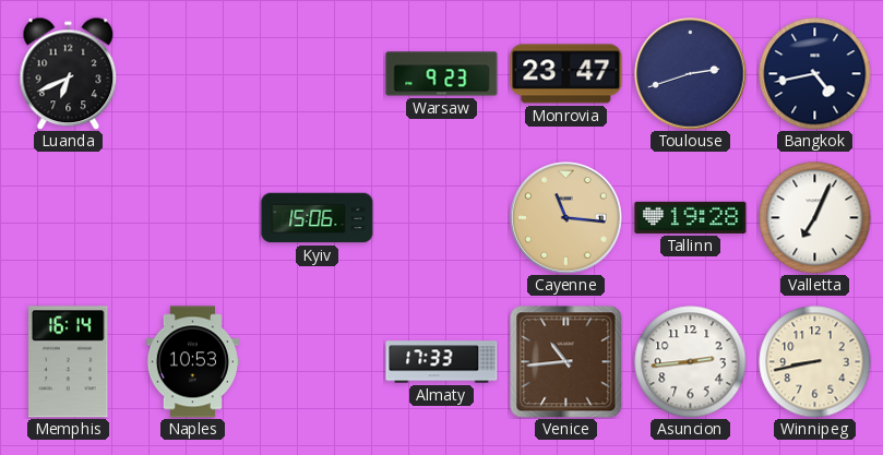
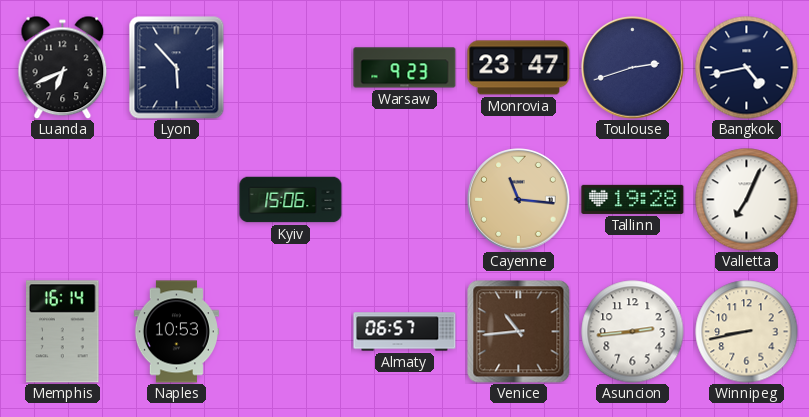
Lyon: none -> 5:53
Almaty: 17:33 -> 06:57
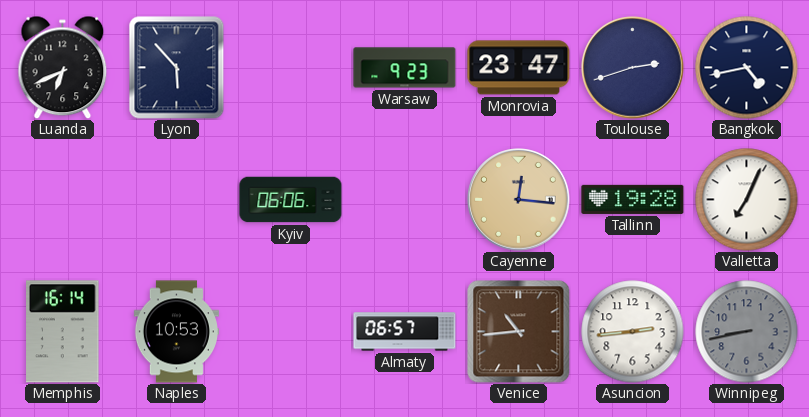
Kyiv: 15:06 -> 06:06
Cayenne: 11:16 -> 12:16
Winnipeg dial: cream -> grey
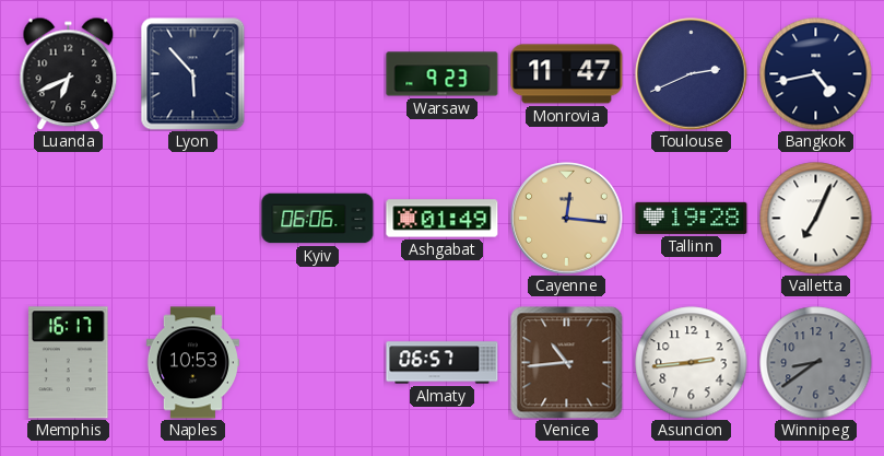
Monrovia: 23:47 -> 11:47
Toulouse: 2:42 -> 2:41
Ashgabat: none -> 01:49
Memphis: 16:14 -> 16:17
Winnipeg: 8:43 -> 8:39
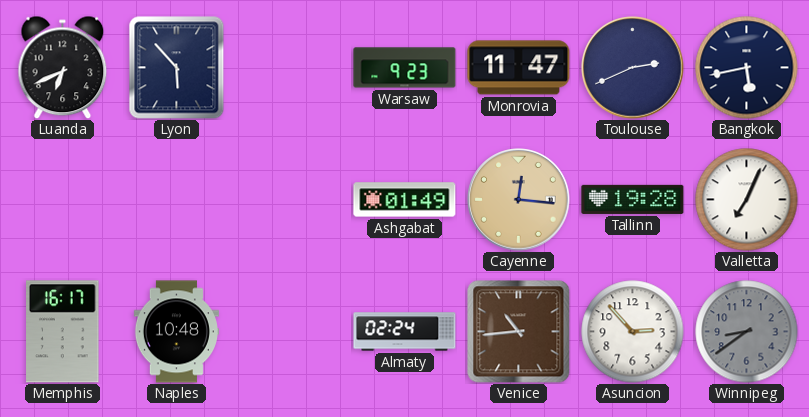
Bangkok: 4:43 -> 5:43
Kyiv: 06:06 -> none
Naples: 10:53 -> 10:48
Almaty: 06:57 -> 02:24
Asuncion: 2:44 -> 2:53
